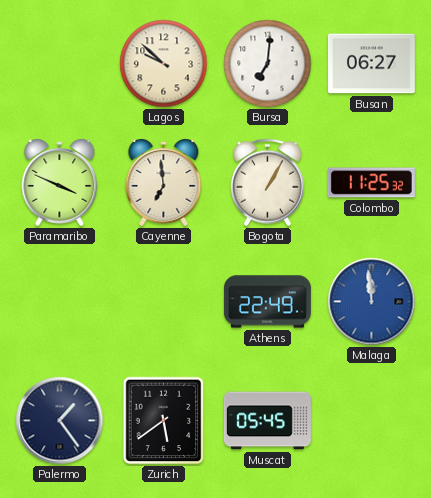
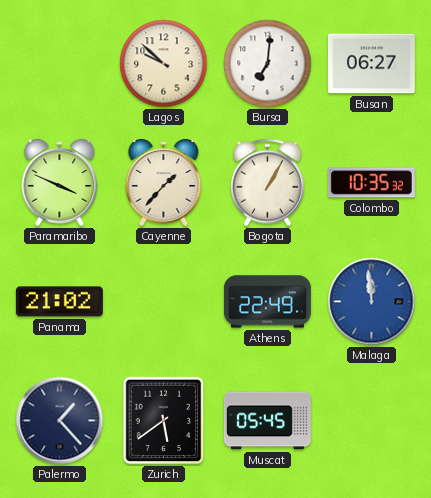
Cayenne: 6:59 -> 1:37
Colombo: 11:25 -> 10:35
Panama: none -> 21:02
Palermo: 1:24 -> 1:23
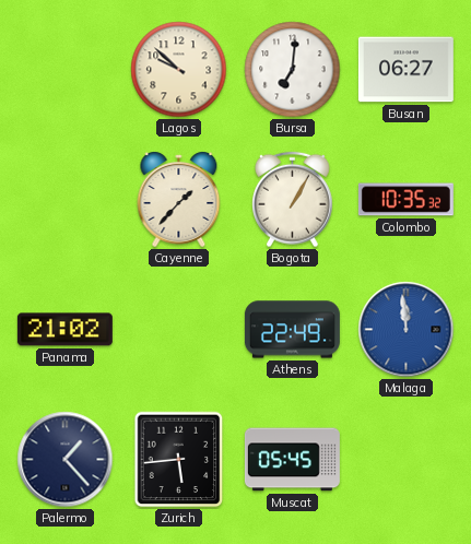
Paramaribo: 3:49 -> none
Zurich: 5:39 -> 5:44
